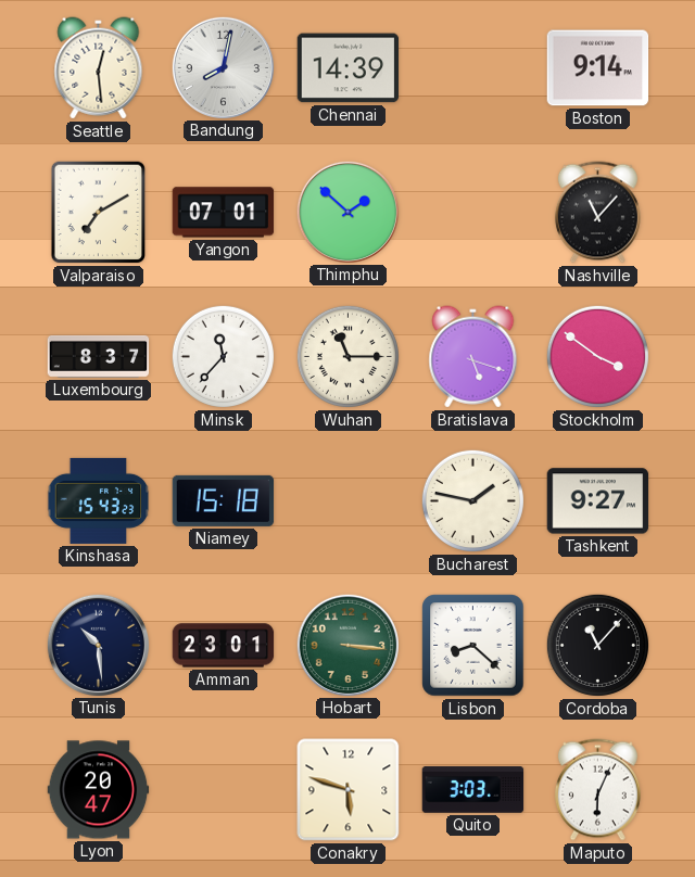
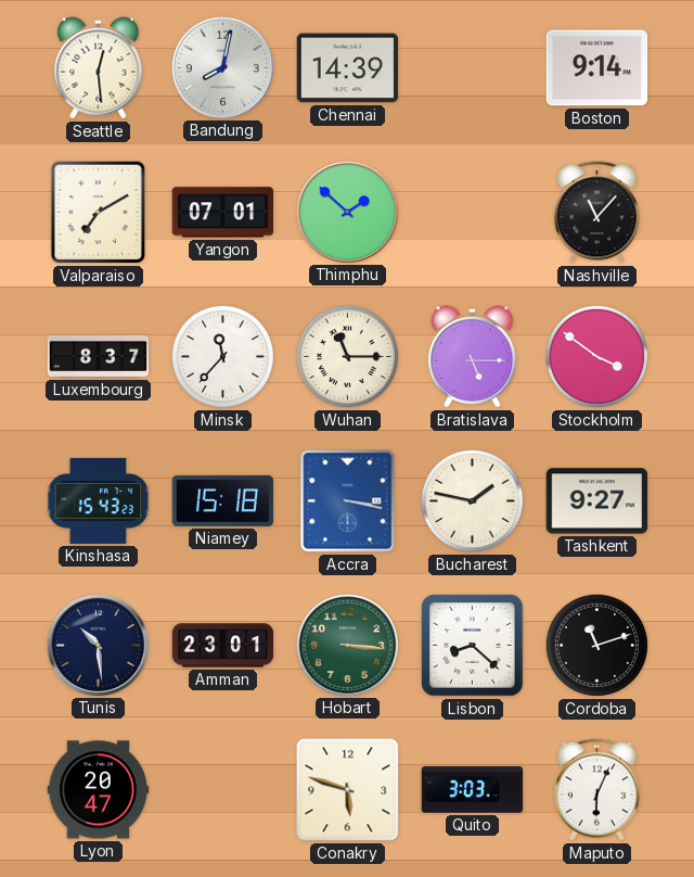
Bratislava: 5:18 -> 5:15
Accra: none -> 3:17
Cordoba: 11:07 -> 11:12
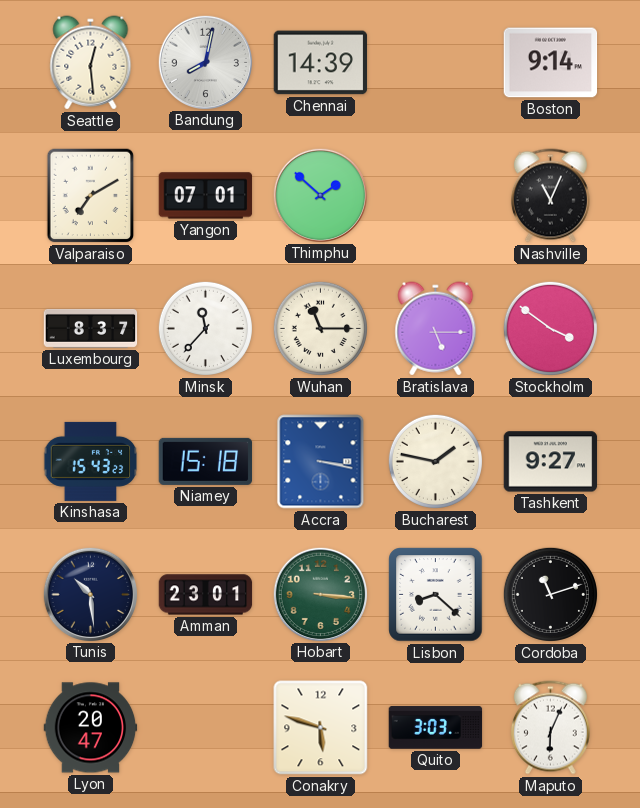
Nashville: 11:07 -> 11:04
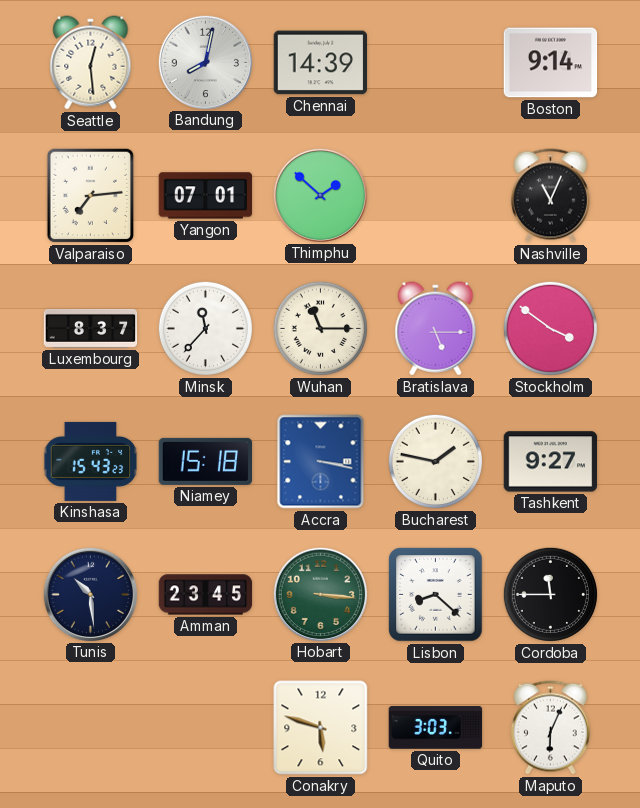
Valparaiso: 7:10 -> 7:14
Amman: 23:01 -> 23:45
Cordoba: 11:12 -> 11:45
Lyon: 20:47 -> none
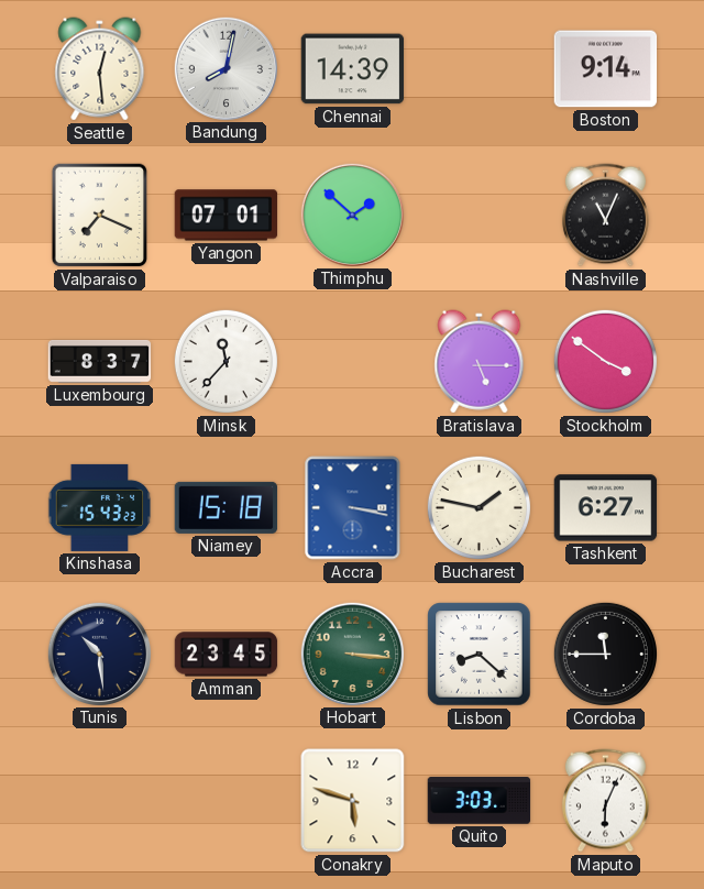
Valparaiso: 7:14 -> 7:19
Wuhan: 11:15 -> none
Tashkent: 9:27 -> 6:27
